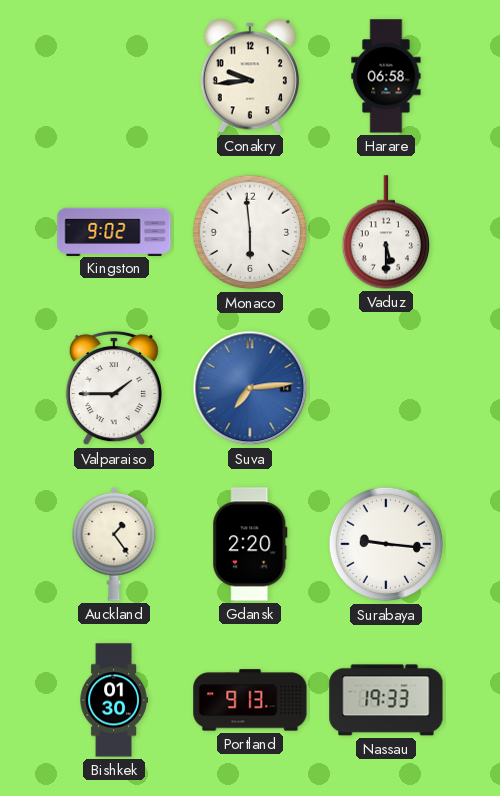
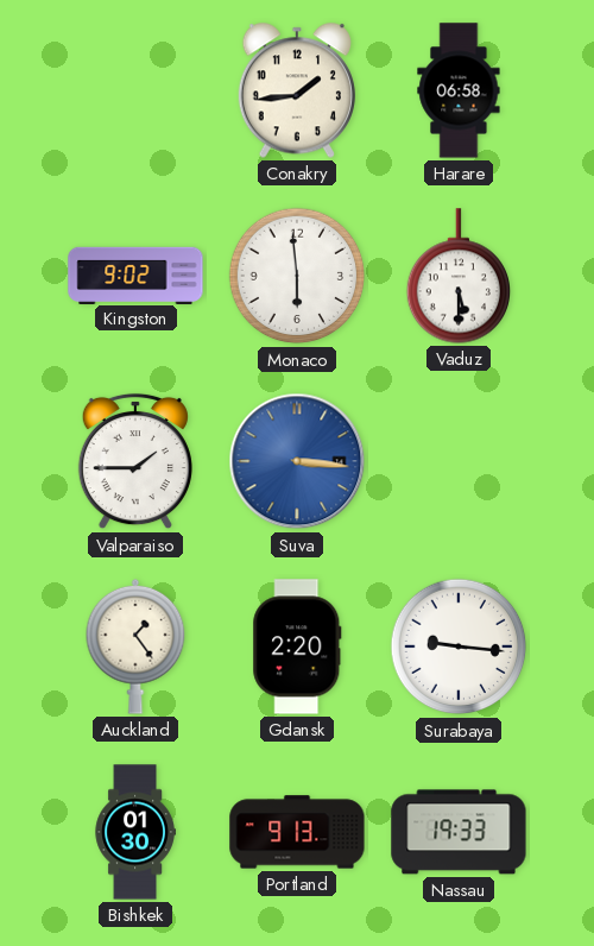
Conakry: 9:44 -> 1:44
Suva: 7:14 -> 3:16
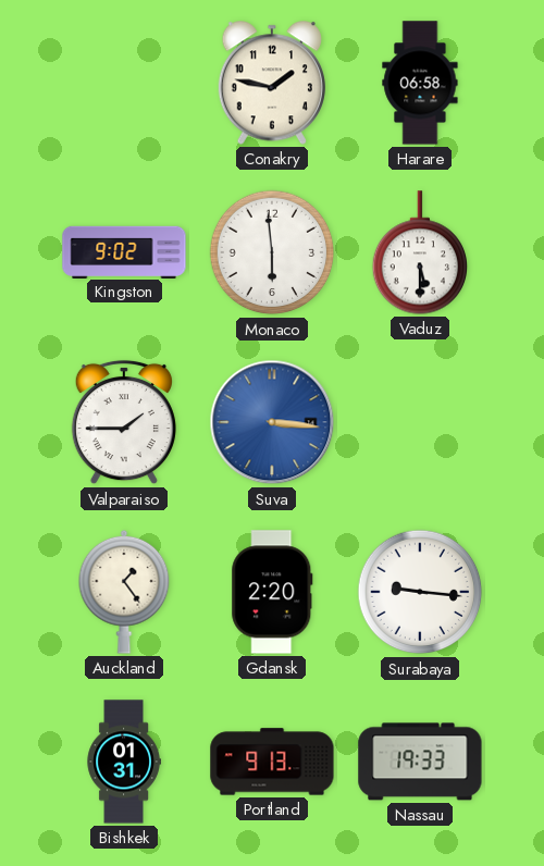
Conakry: 1:44 -> 1:47
Bishkek: 01:30 -> 01:31
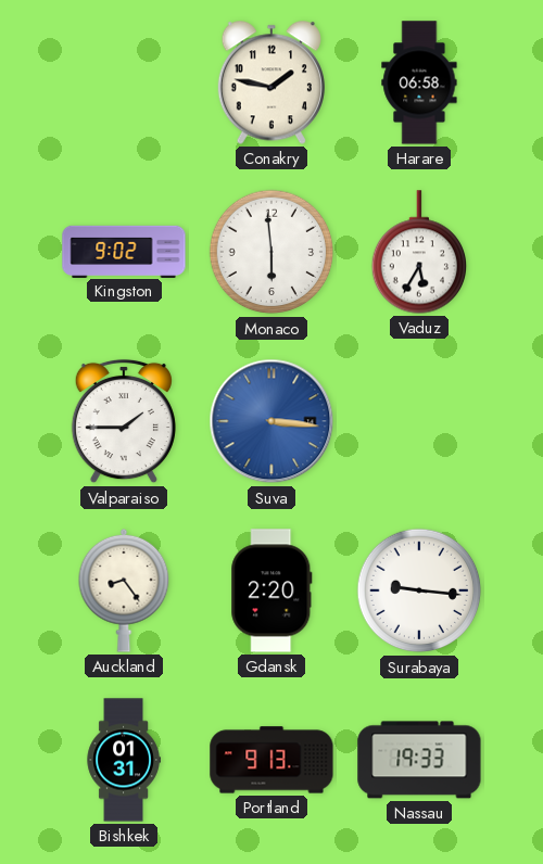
Vaduz: 5:30 -> 5:35
Auckland: 1:24 -> 8:24
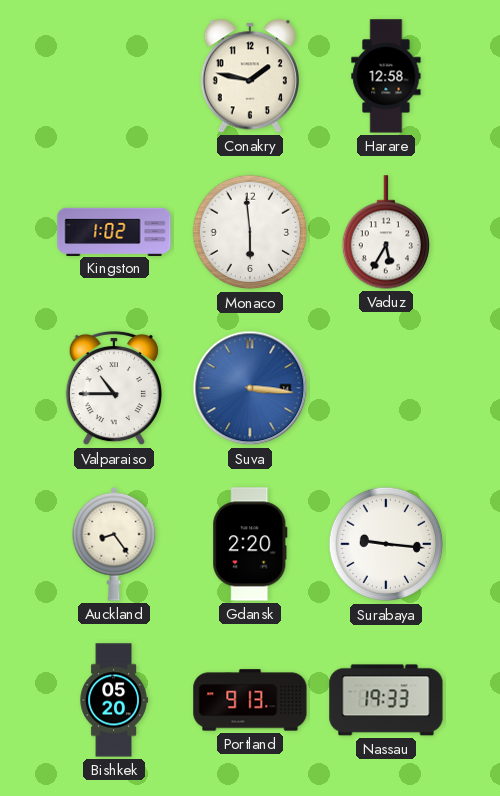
Harare: 06:58 -> 12:58
Kingston: 9:02 -> 1:02
Valparaiso: 1:45 -> 10:45
Bishkek: 01:31 -> 05:20
